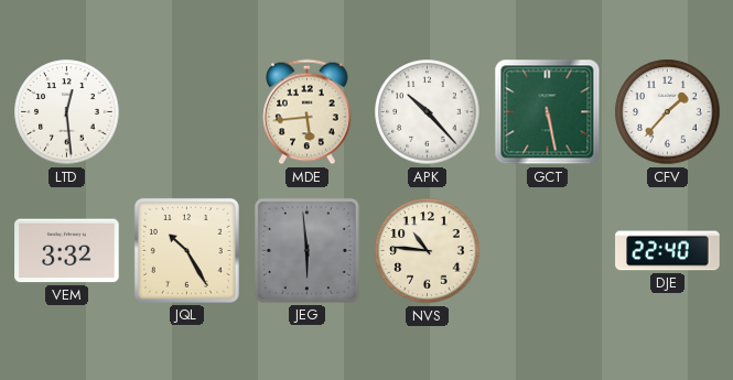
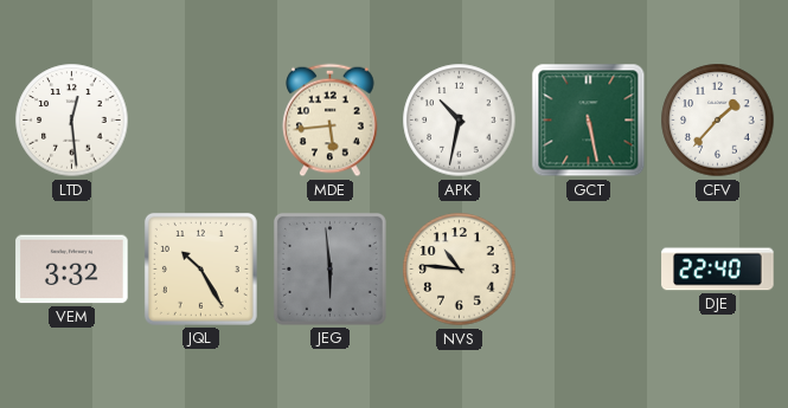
APK: 10:23 -> 10:32
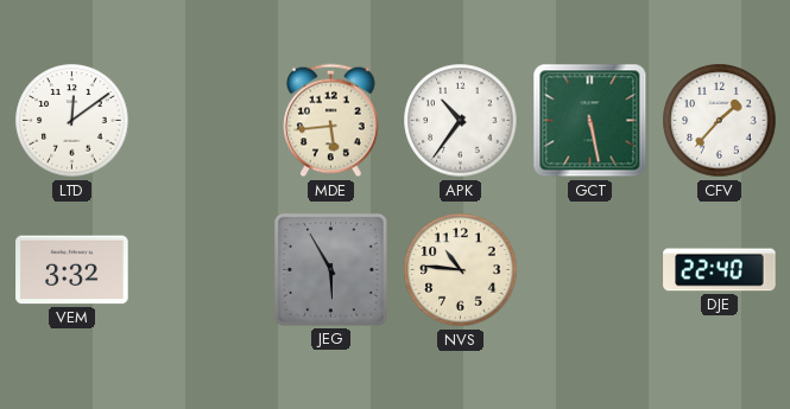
LTD: 12:29 -> 12:09
APK: 10:32 -> 10:36
JQL: 10:25 -> none
JEG: 5:59 -> 5:55
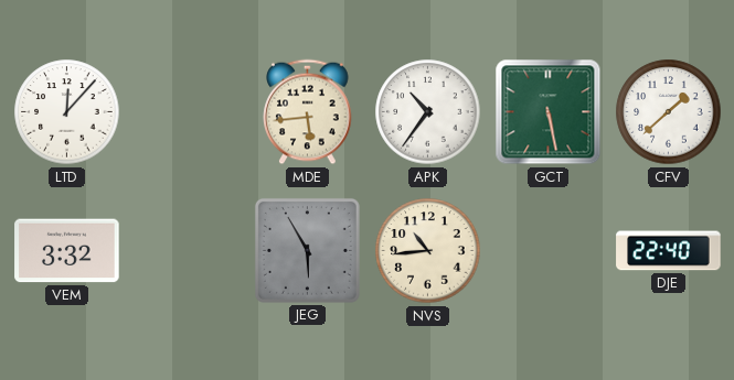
LTD: 12:09 -> 12:07
CFV: 1:37 -> 1:38
NVS: 10:46 -> 10:44
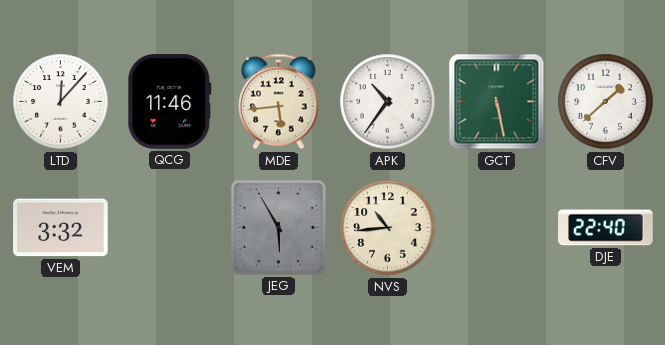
QCG: none -> 11:46
